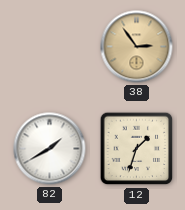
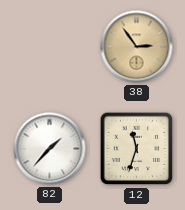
82: 1:40 -> 1:37
12: 1:33 -> 11:33
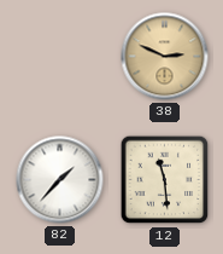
38: 2:54 -> 2:49
12: 11:33 -> 11:29
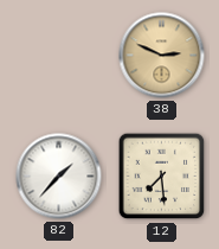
12: 11:29 -> 7:29
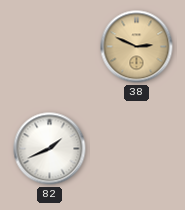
82: 1:37 -> 1:41
12: 7:29 -> none
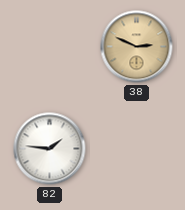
82: 1:41 -> 1:46
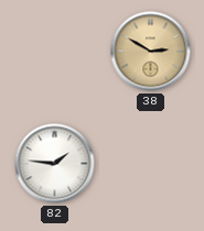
38: 2:49 -> 2:50
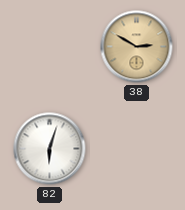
82: 1:46 -> 6:03
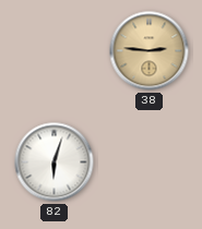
38: 2:50 -> 2:46
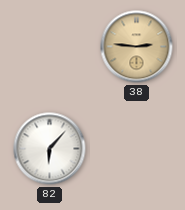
82: 6:03 -> 6:07
